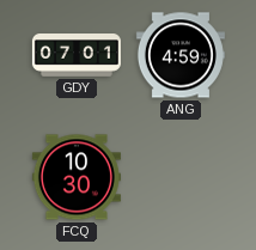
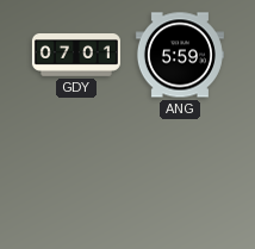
ANG: 4:59 -> 5:59
FCQ: 10:30 -> none
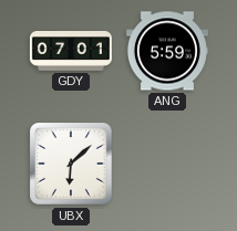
UBX: none -> 6:08
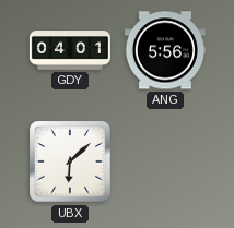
GDY: 07:01 -> 04:01
ANG: 5:59 -> 5:56
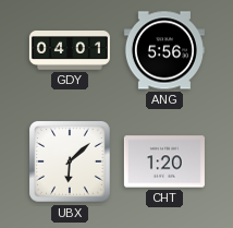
CHT: none -> 1:20
